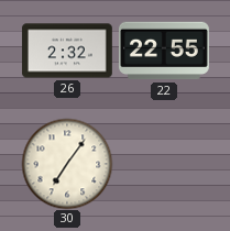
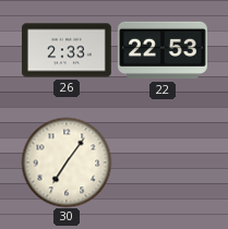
26: 2:32 -> 2:33
22: 22:55 -> 22:53
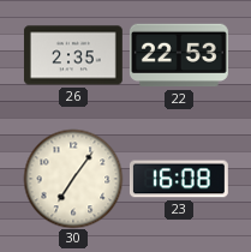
26: 2:33 -> 2:35
23: none -> 16:08
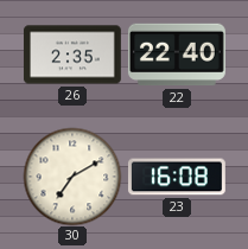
22: 22:53 -> 22:40
30: 7:06 -> 7:10
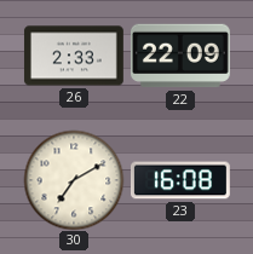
26: 2:35 -> 2:33
22: 22:40 -> 22:09
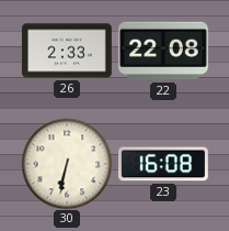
22: 22:09 -> 22:08
30: 7:10 -> 6:32
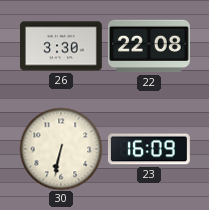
26: 2:33 -> 3:30
23: 16:08 -> 16:09
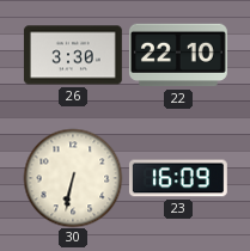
22: 22:08 -> 22:10
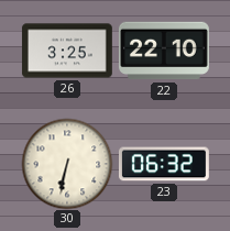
26: 3:30 -> 3:25
23: 16:09 -> 06:32
